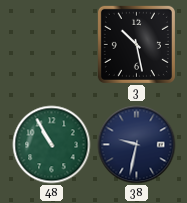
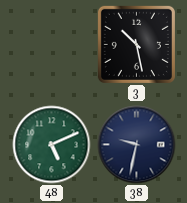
48: 10:55 -> 5:11
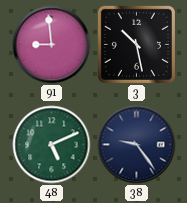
91: none -> 8:59
38: 9:32 -> 9:24
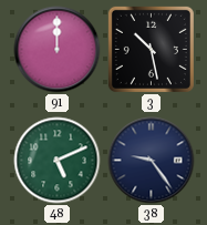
91: 8:59 -> 12:00
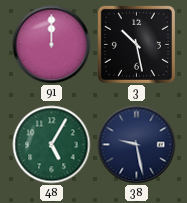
48: 5:11 -> 5:05
38: 9:24 -> 9:28
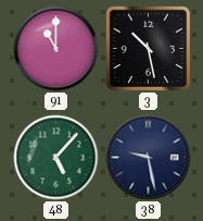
91: 12:00 -> 11:00
48: 5:05 -> 5:07
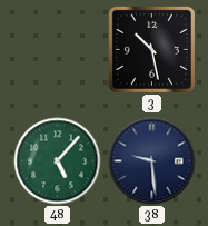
91: 11:00 -> none
38: 9:28 -> 9:29
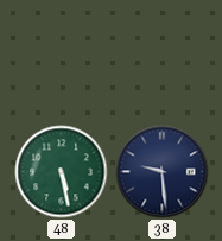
3: 10:28 -> none
48: 5:07 -> 5:28
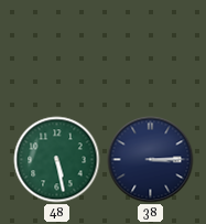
38: 9:29 -> 3:15
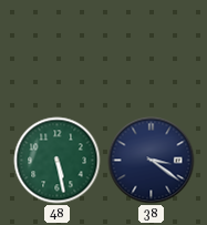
38: 3:15 -> 3:21
